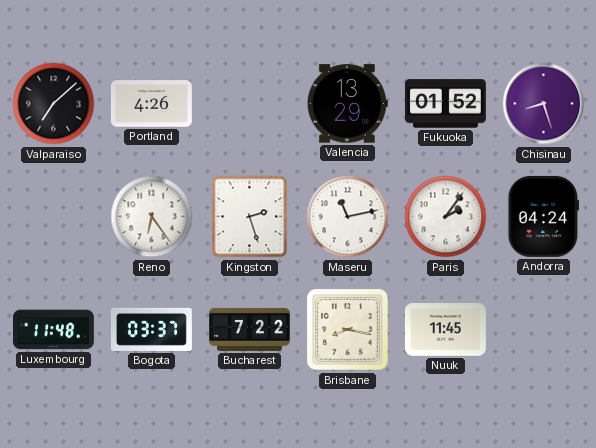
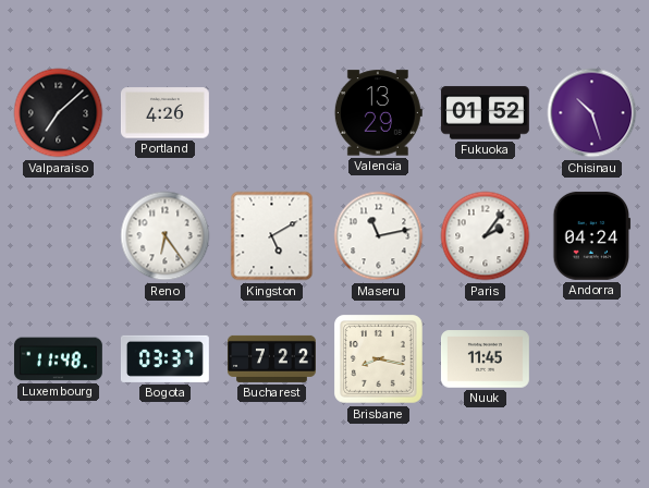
Chisinau: 8:27 -> 10:27
Kingston: 2:27 -> 5:10
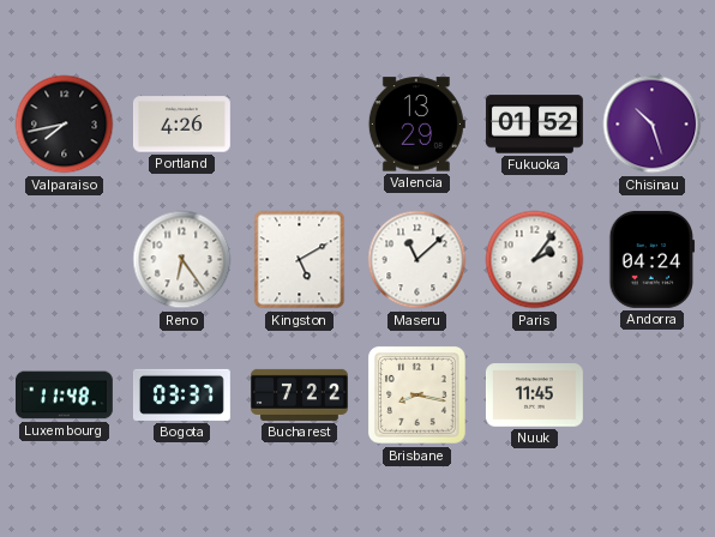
Valparaiso: 7:08 -> 7:43
Maseru: 11:13 -> 11:08
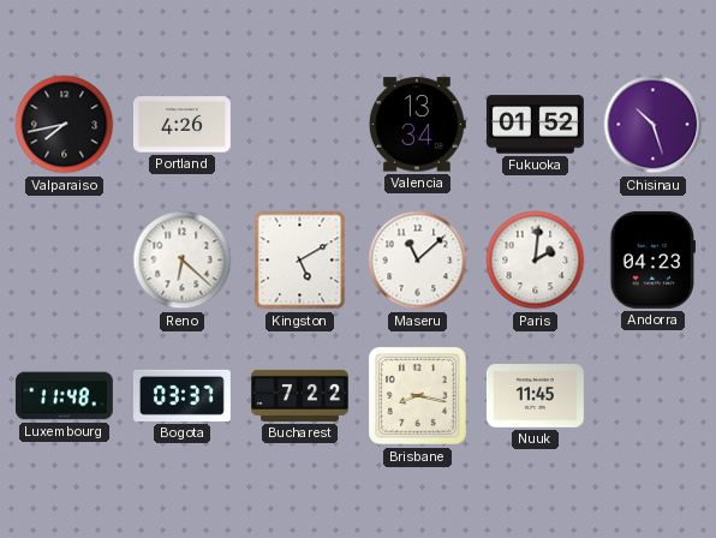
Valencia: 13:29 -> 13:34
Reno: 6:24 -> 6:22
Paris: 2:06 -> 2:01
Andorra: 04:24 -> 04:23
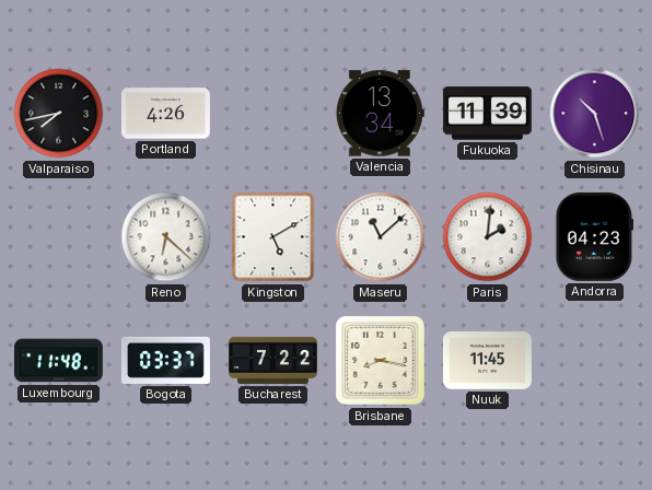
Fukuoka: 01:52 -> 11:39
